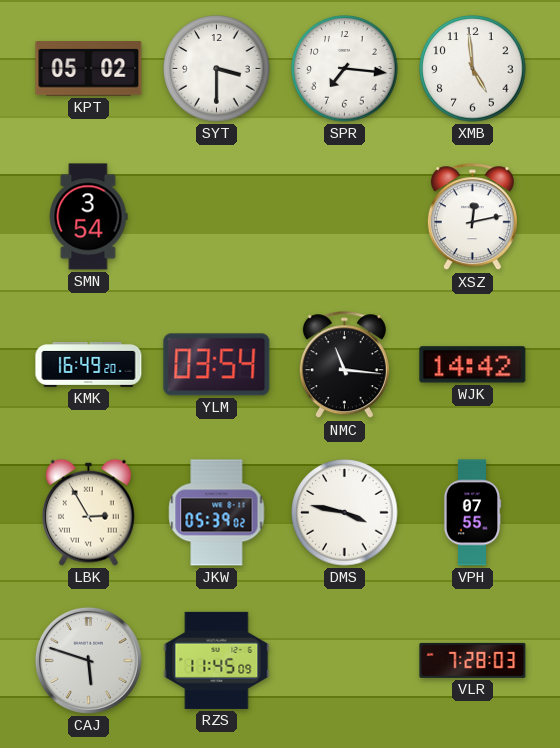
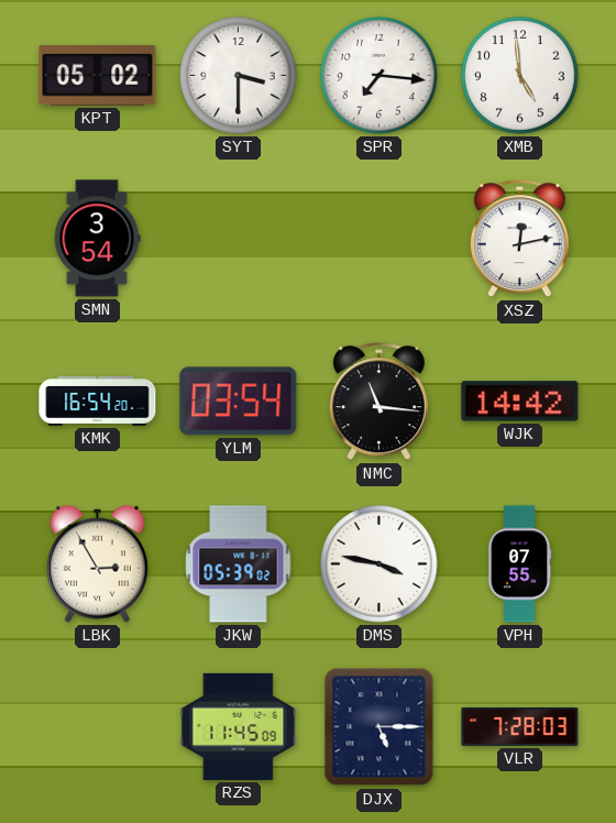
KMK: 16:49 -> 16:54
CAJ: 5:48 -> none
DJX: none -> 5:15
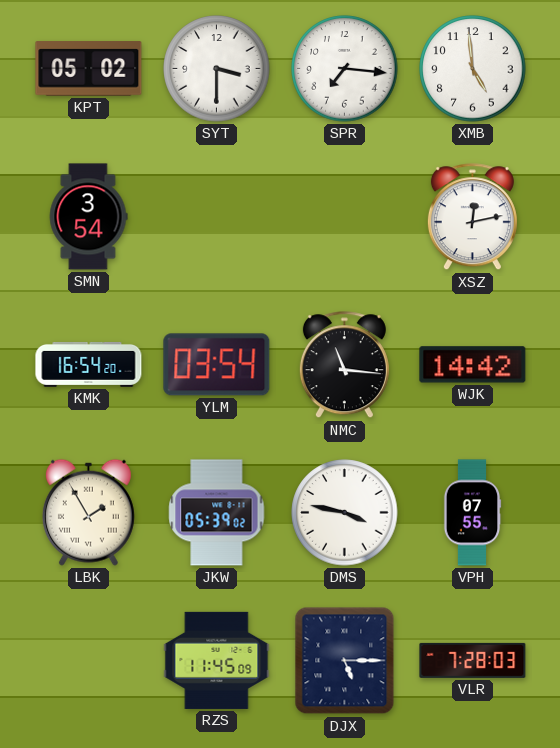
LBK: 2:55 -> 1:55
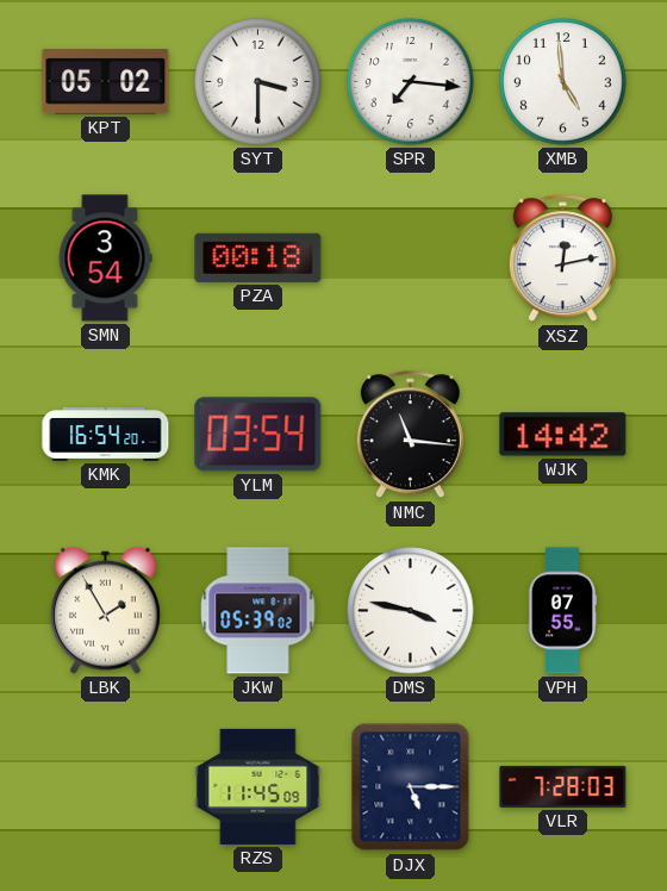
PZA: none -> 00:18
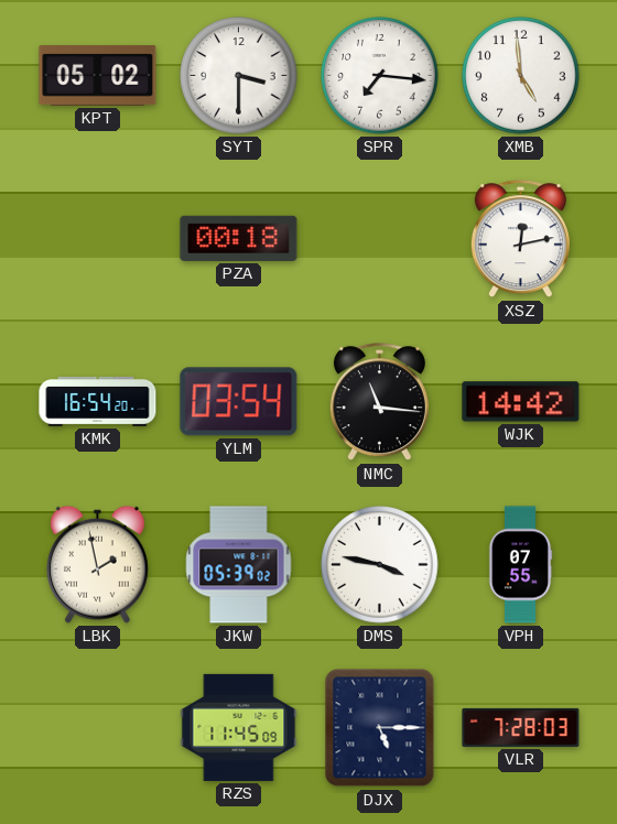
SMN: 3:54 -> none
LBK: 1:55 -> 1:58
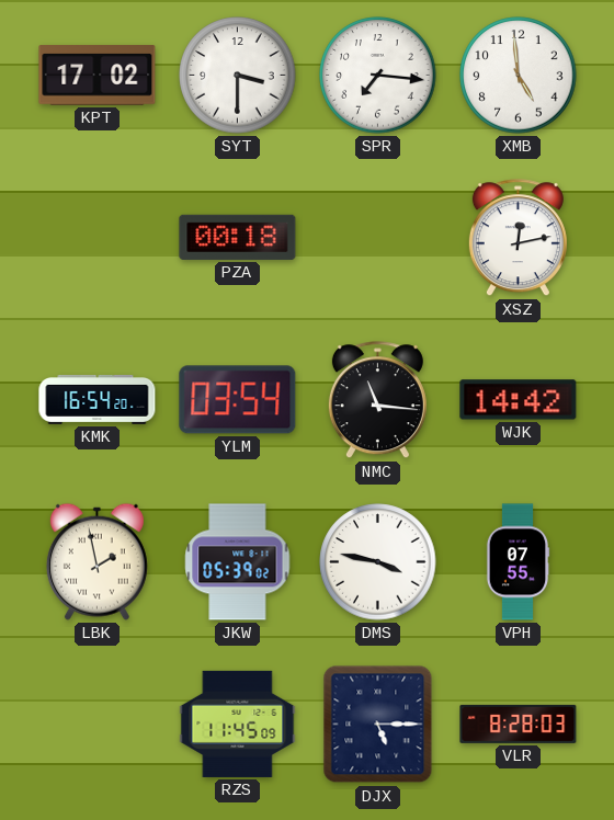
KPT: 05:02 -> 17:02
VLR: 7:28 -> 8:28
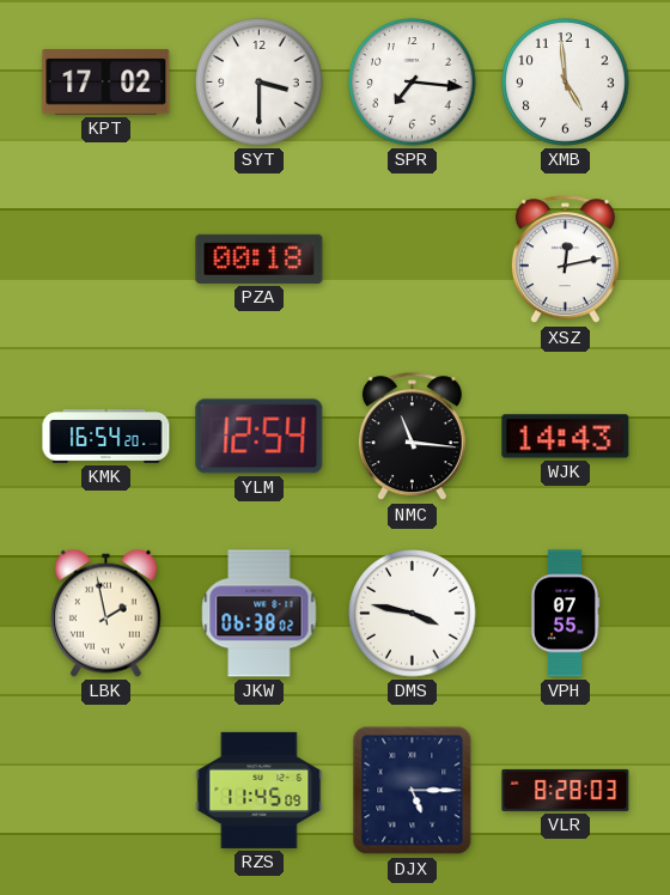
YLM: 03:54 -> 12:54
WJK: 14:42 -> 14:43
JKW: 05:39 -> 06:38
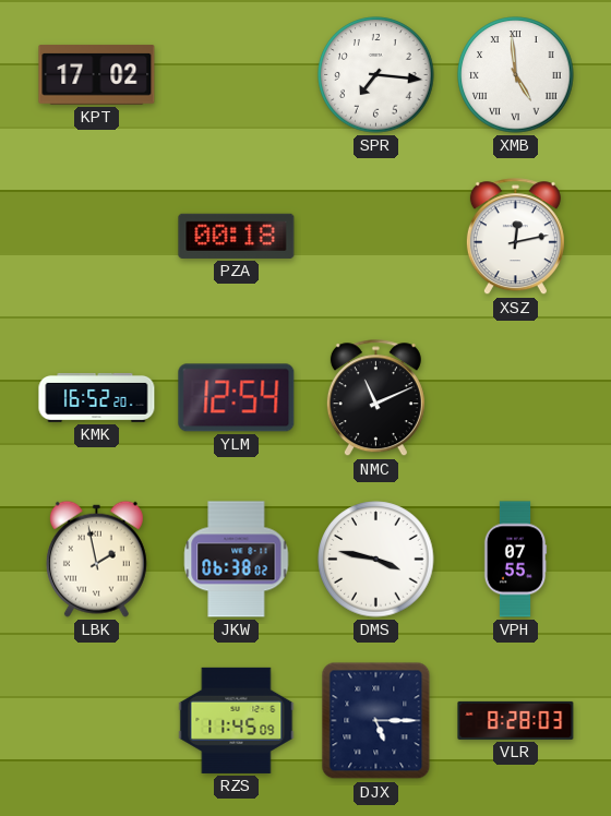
SYT: 3:30 -> none
XMB numerals: Arabic -> Roman
KMK: 16:54 -> 16:52
NMC: 11:16 -> 11:11
WJK: 14:43 -> none
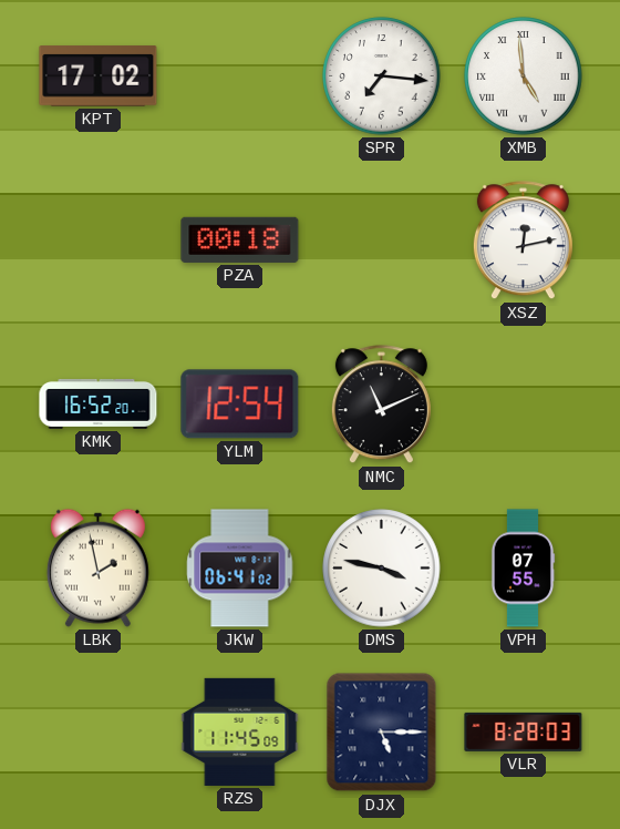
JKW: 06:38 -> 06:41
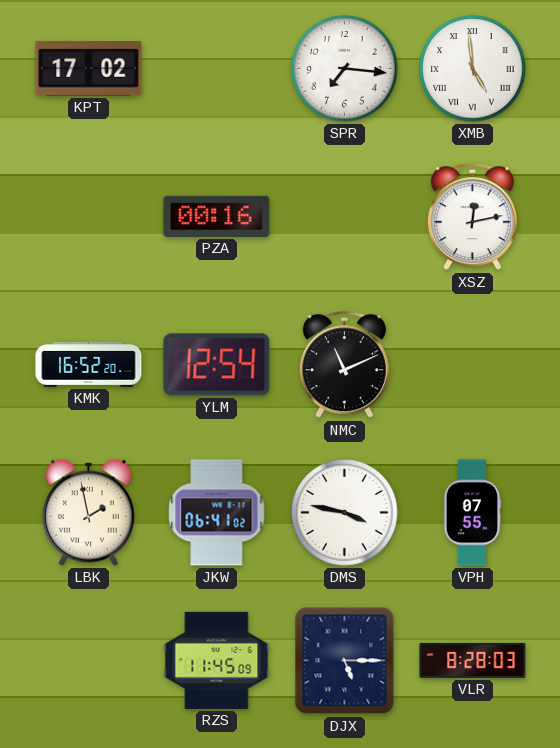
PZA: 00:18 -> 00:16
